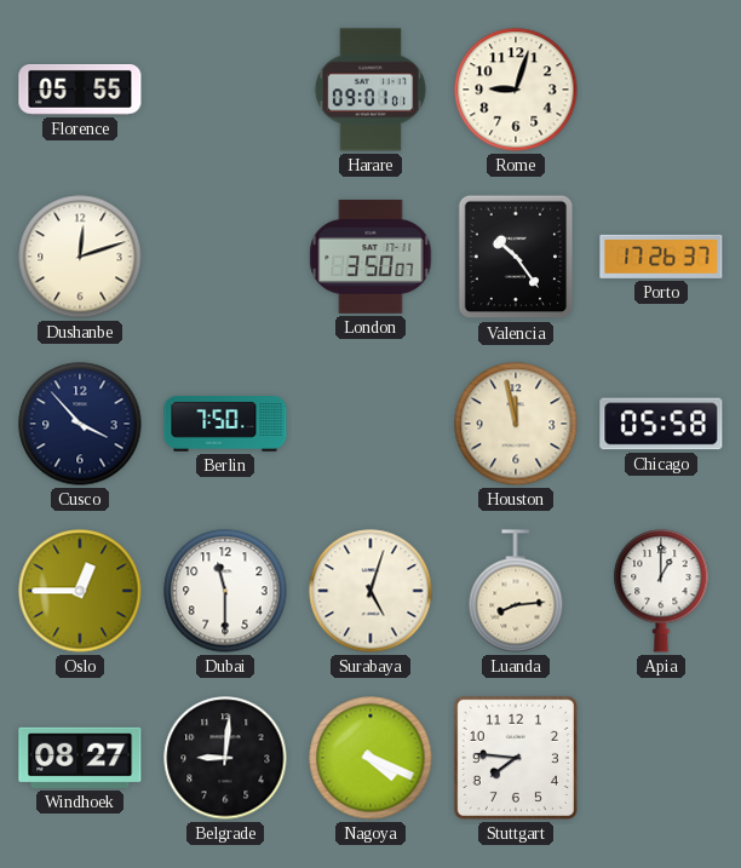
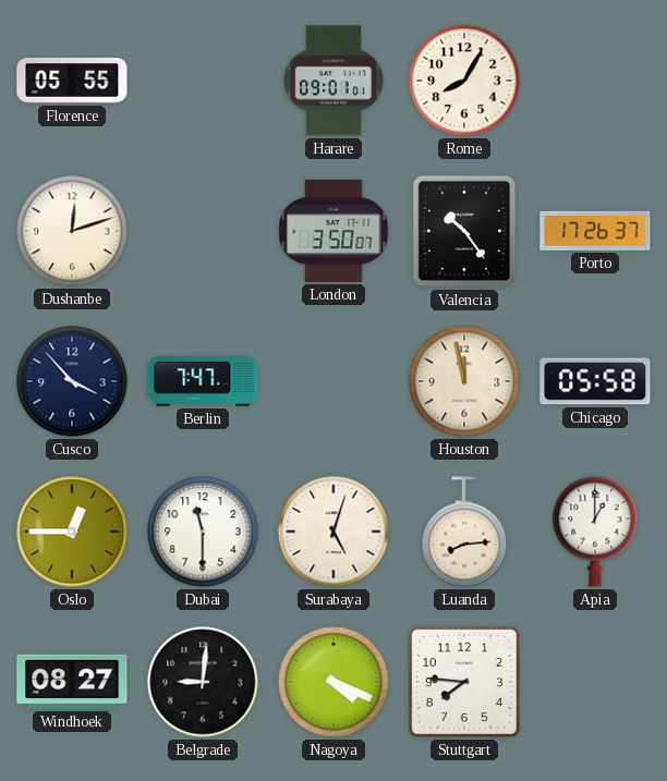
Rome: 9:03 -> 8:05
Berlin: 7:50 -> 7:47
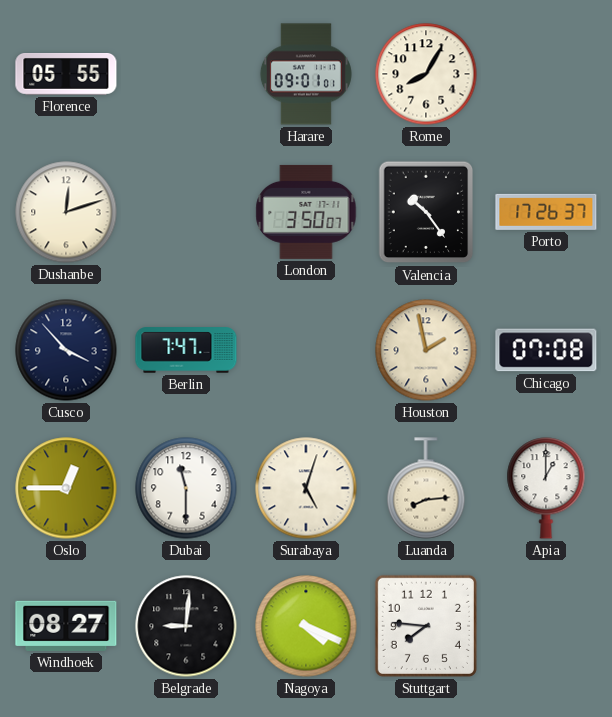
Houston: 11:58 -> 1:58
Chicago: 05:58 -> 07:08
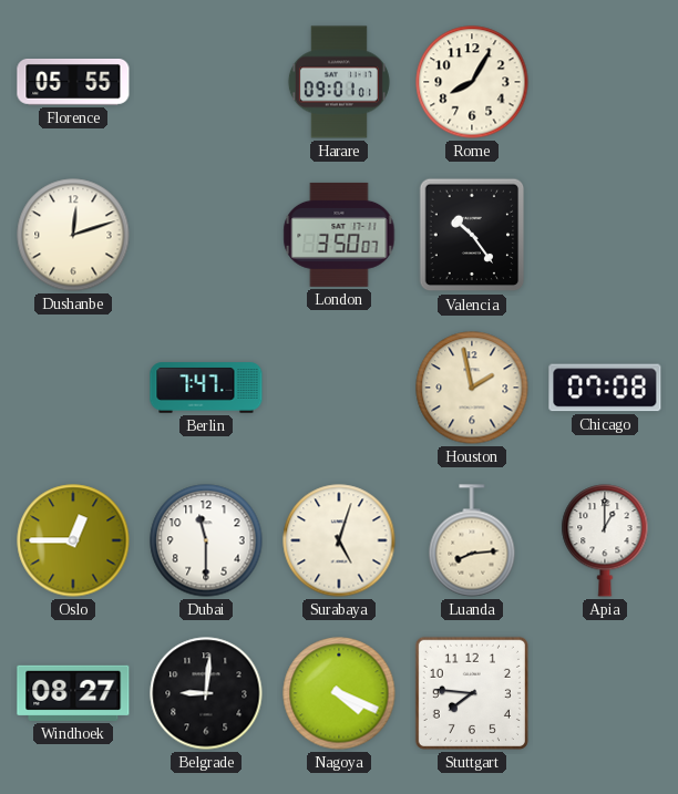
Porto: 17:26 -> none
Cusco: 3:53 -> none
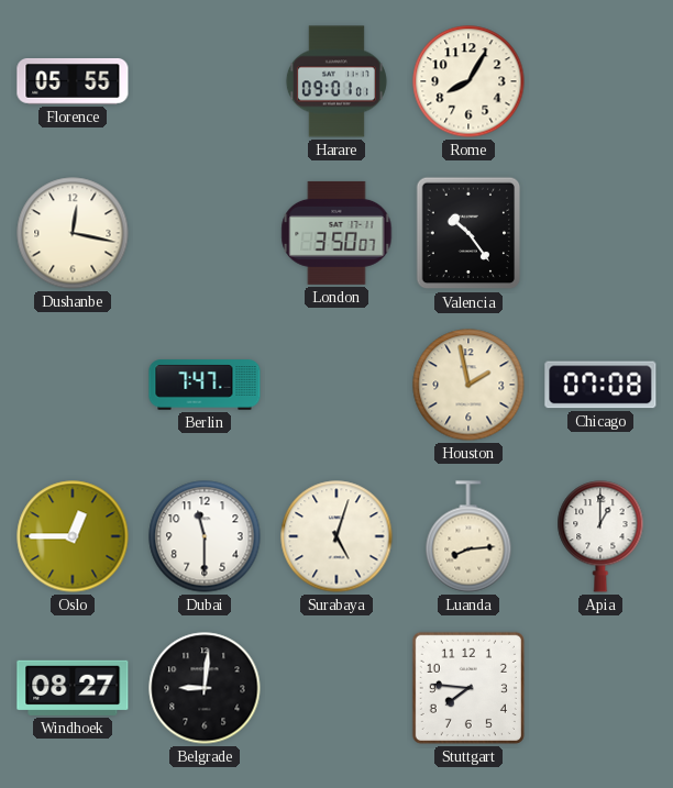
Dushanbe: 12:12 -> 12:17
Nagoya: 4:19 -> none
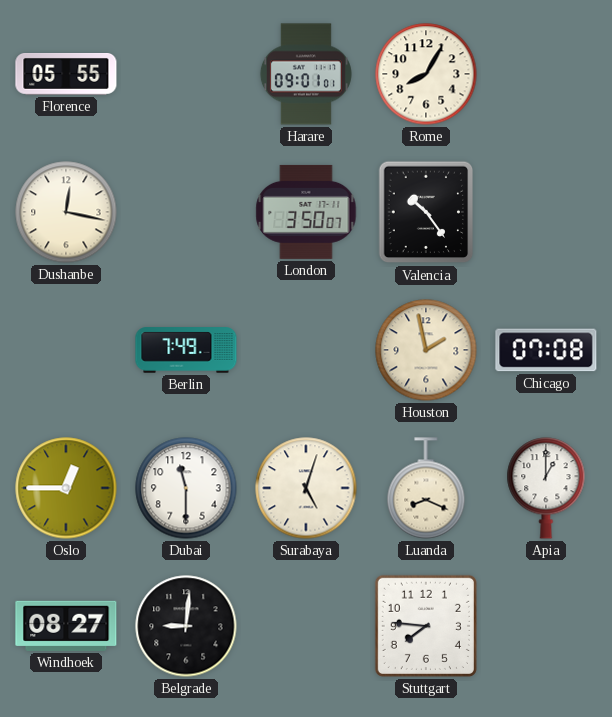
Berlin: 7:47 -> 7:49
Luanda: 8:14 -> 8:19
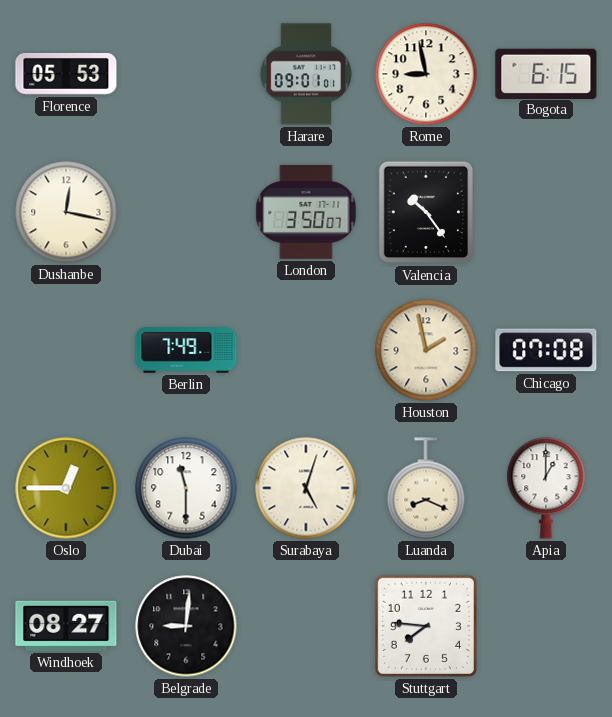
Florence: 05:55 -> 05:53
Rome: 8:05 -> 8:58
Bogota: none -> 6:15
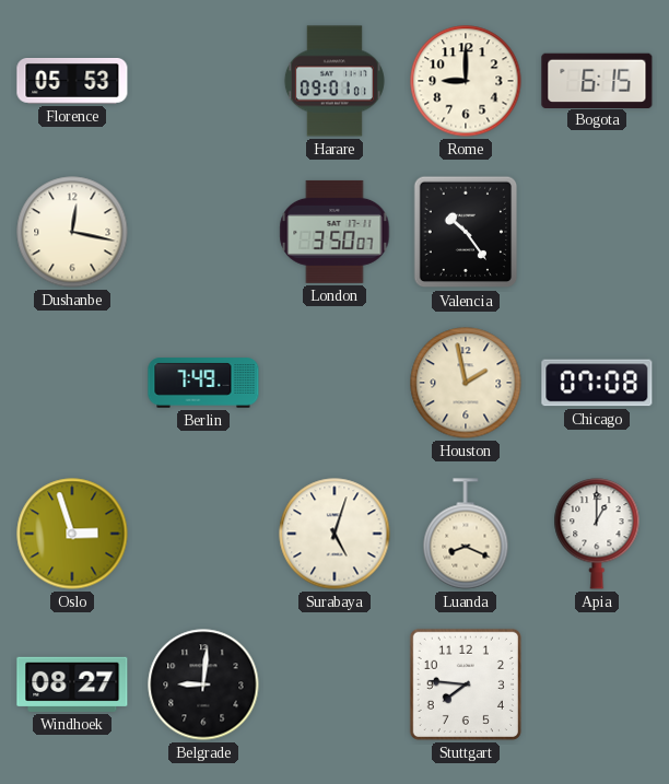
Rome: 8:58 -> 9:00
Oslo: 12:45 -> 2:57
Dubai: 11:30 -> none
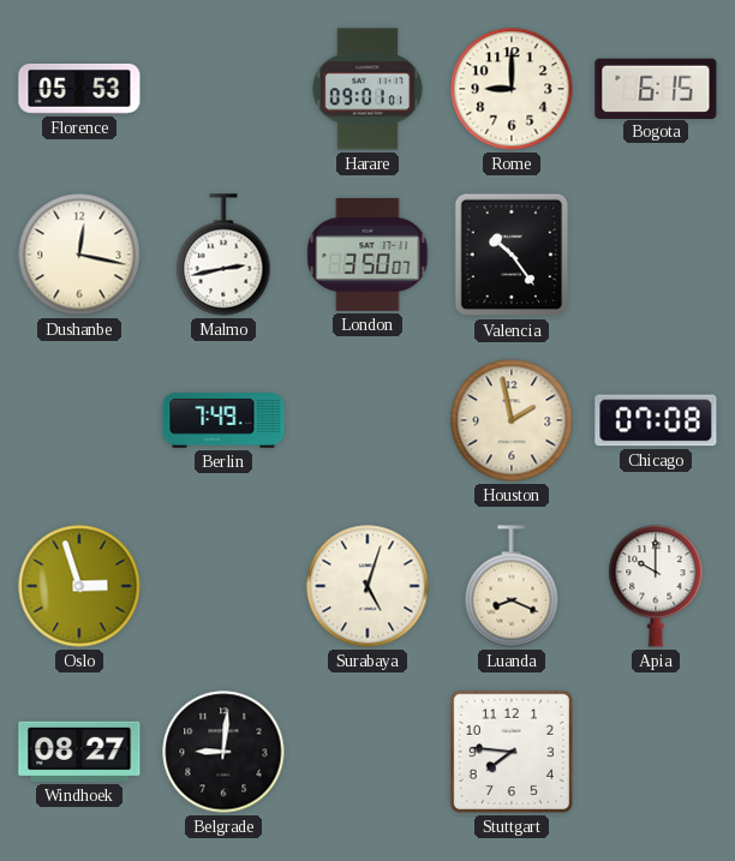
Malmo: none -> 2:43
Apia: 1:00 -> 10:00
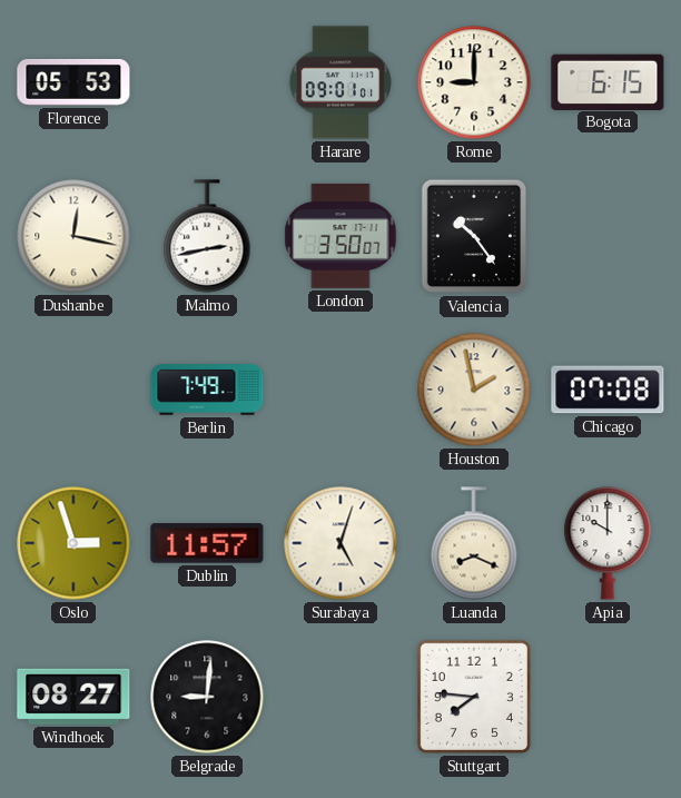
Dublin: none -> 11:57
